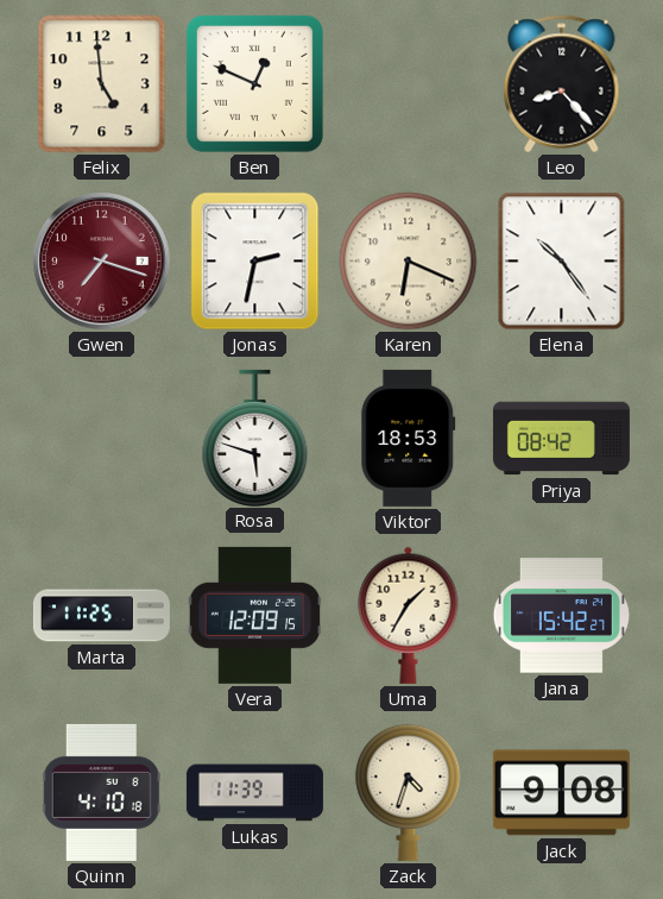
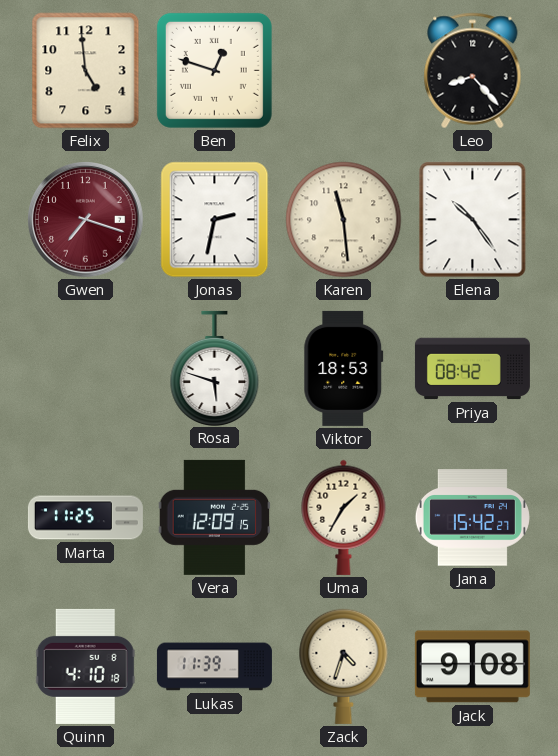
Ben: 12:49 -> 12:48
Karen: 6:19 -> 11:29
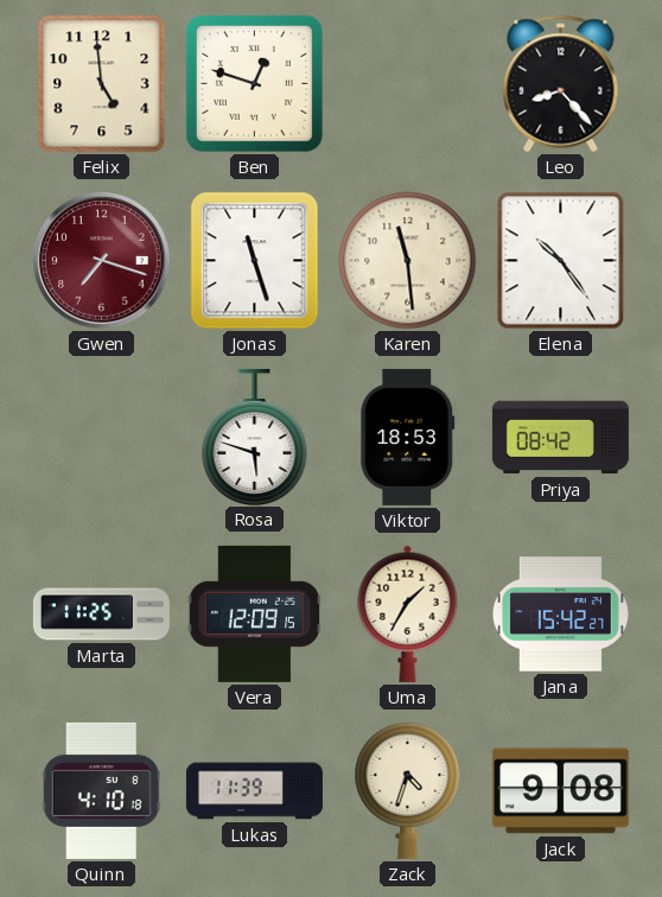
Jonas: 2:32 -> 11:27
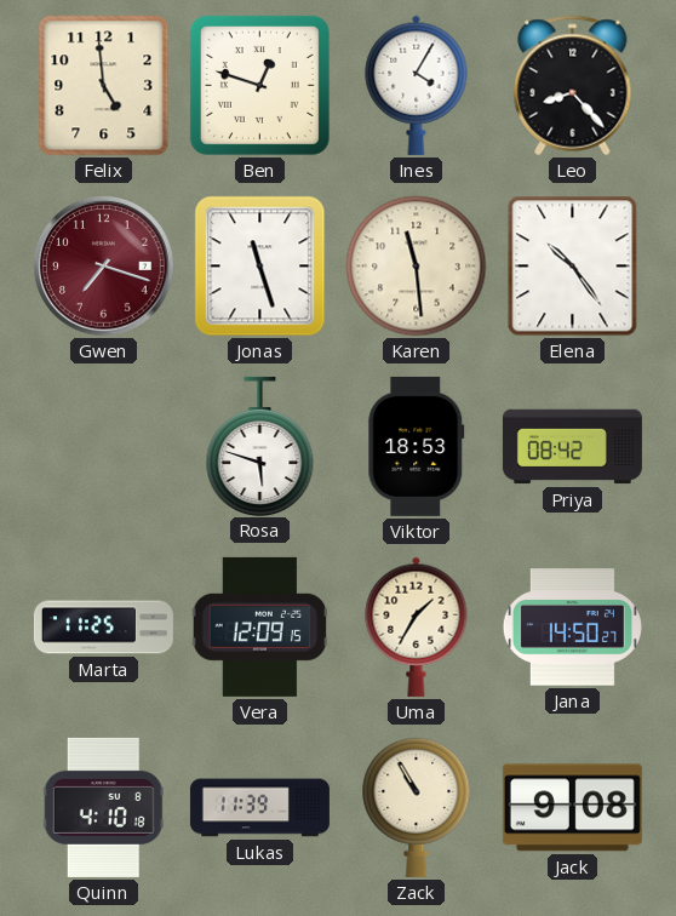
Ines: none -> 4:05
Jana: 15:42 -> 14:50
Zack: 4:33 -> 10:55
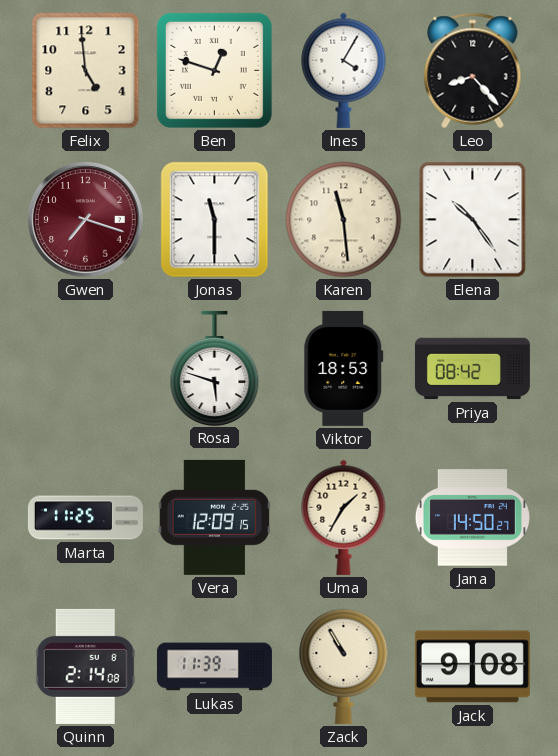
Jonas: 11:27 -> 11:30
Quinn: 4:10 -> 2:14
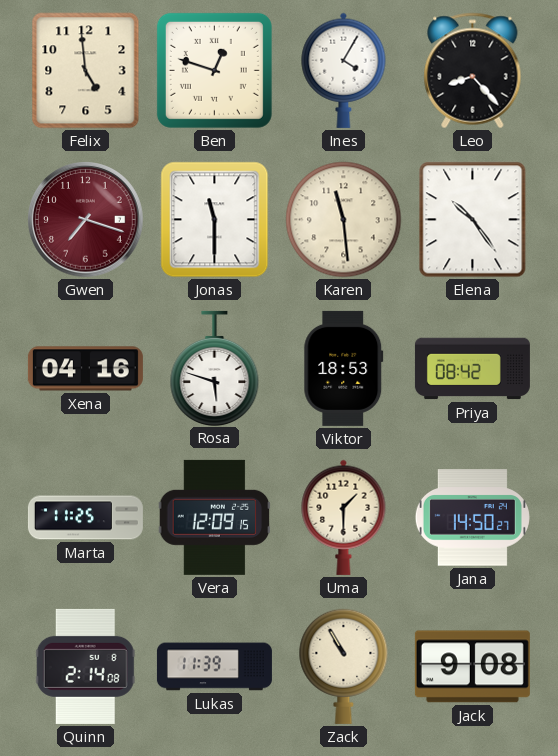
Xena: none -> 04:16
Uma: 1:35 -> 1:30
